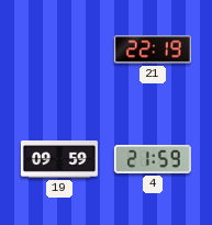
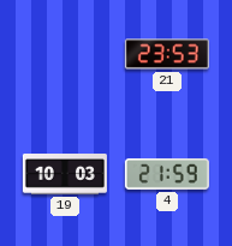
21: 22:19 -> 23:53
19: 09:59 -> 10:03
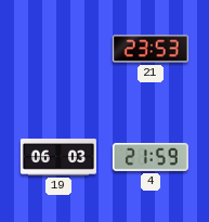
19: 10:03 -> 06:03
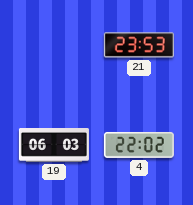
4: 21:59 -> 22:02
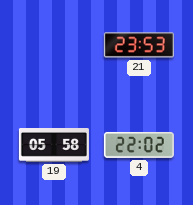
19: 06:03 -> 05:58
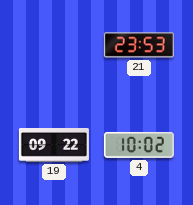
19: 05:58 -> 09:22
4: 22:02 -> 10:02
